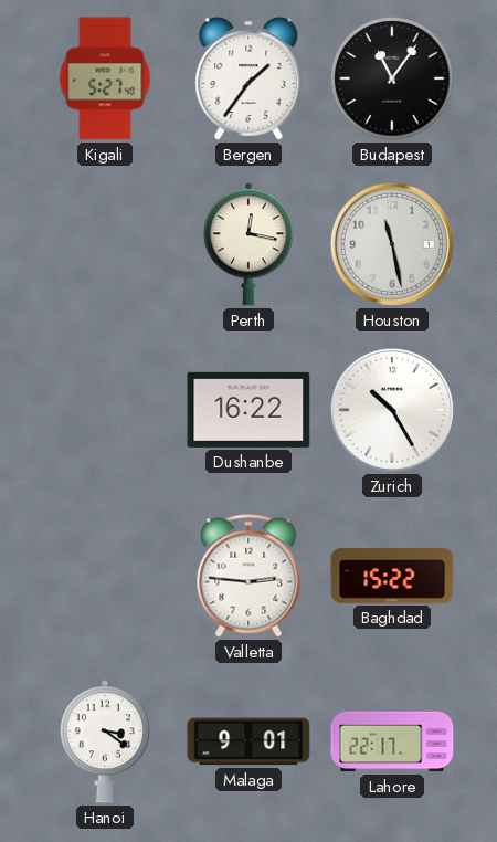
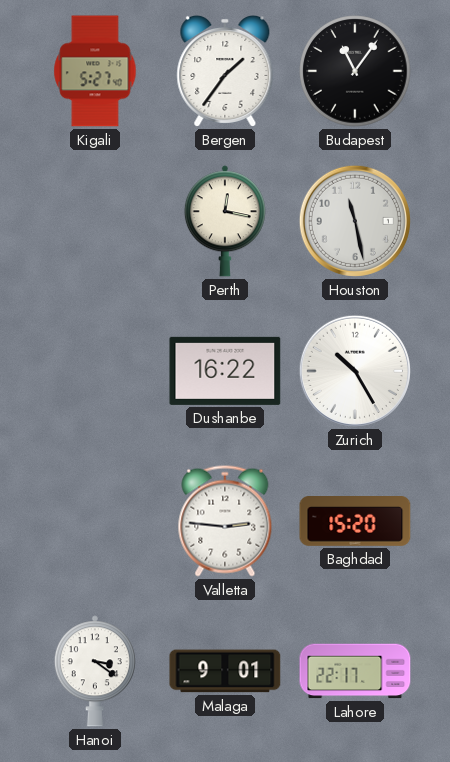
Baghdad: 15:22 -> 15:20
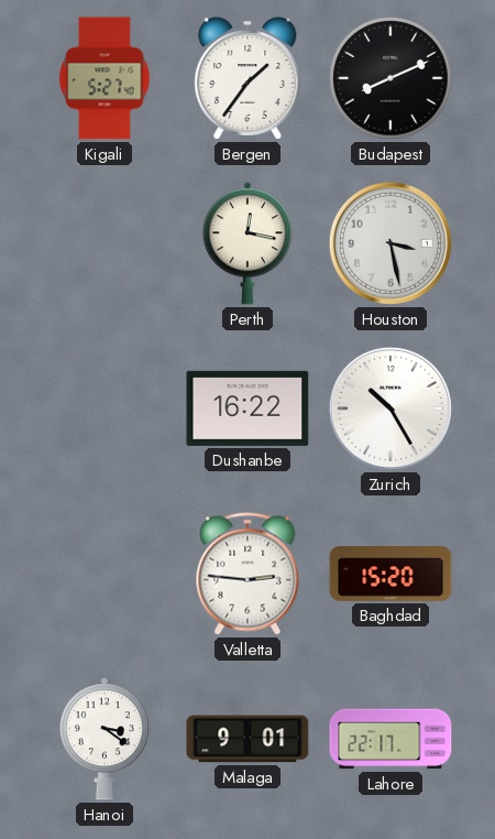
Budapest: 11:06 -> 8:11
Houston: 11:28 -> 3:28
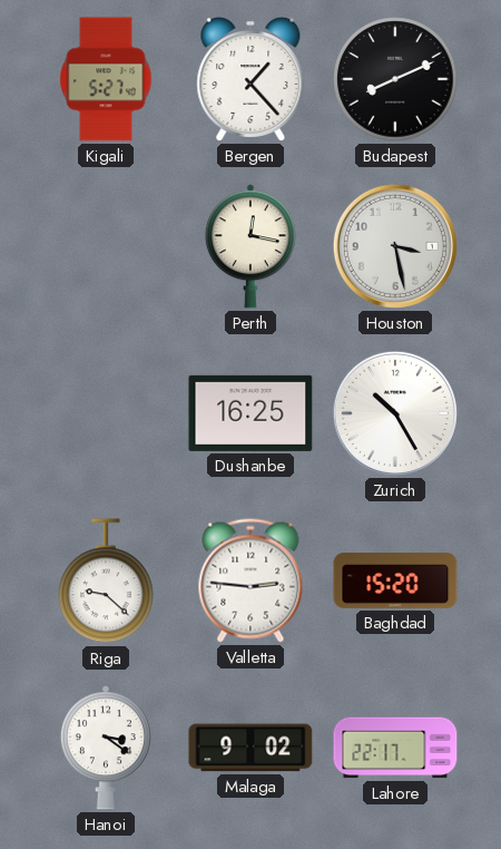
Bergen: 1:36 -> 1:23
Dushanbe: 16:22 -> 16:25
Riga: none -> 9:22
Malaga: 9:01 -> 9:02
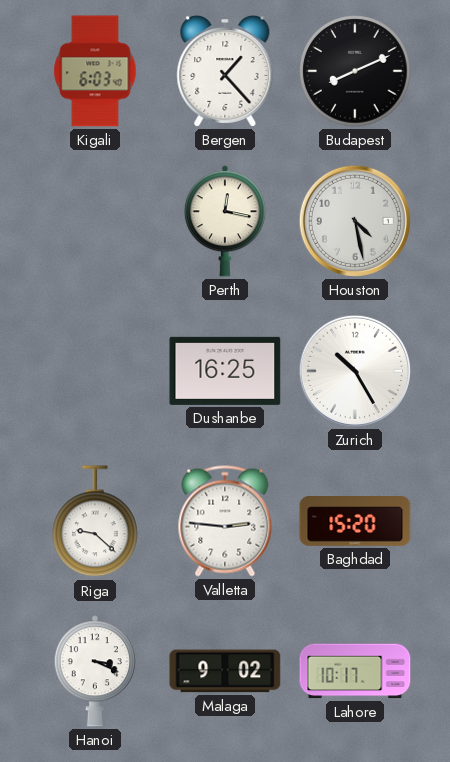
Kigali: 5:27 -> 6:03
Houston: 3:28 -> 4:28
Hanoi: 3:21 -> 3:19
Lahore: 22:17 -> 10:17
